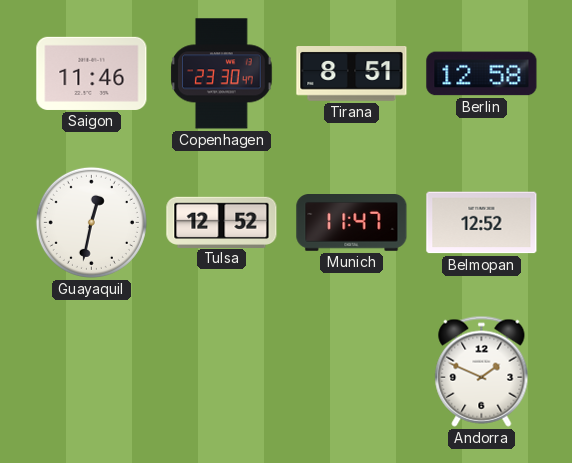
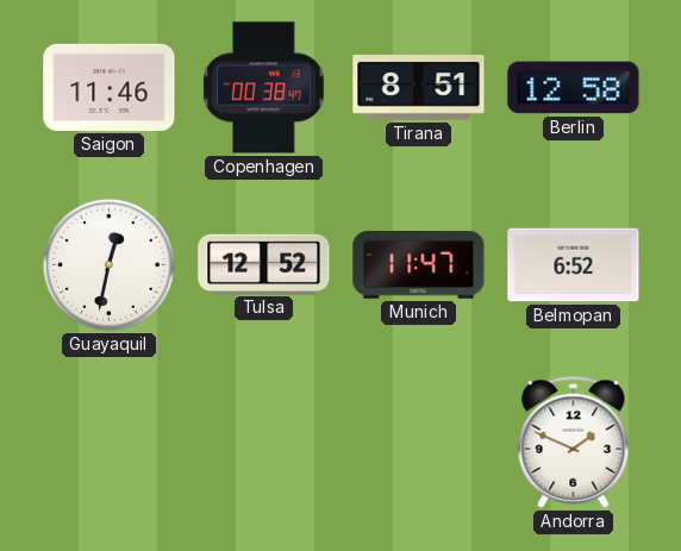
Copenhagen: 23:30 -> 00:38
Belmopan: 12:52 -> 6:52
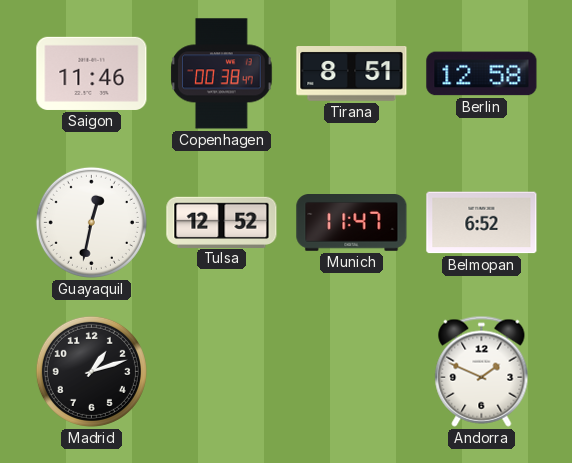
Madrid: none -> 1:12
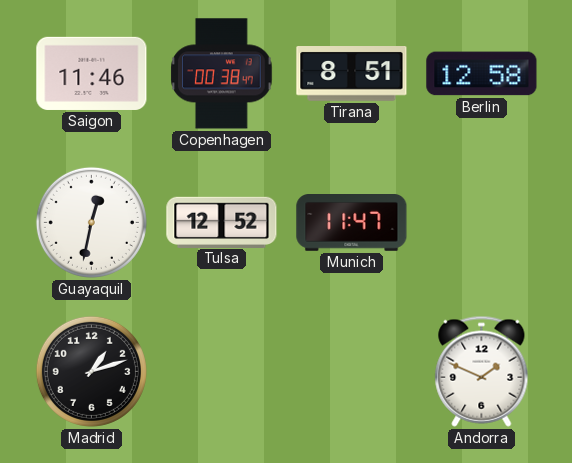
Belmopan: 6:52 -> none
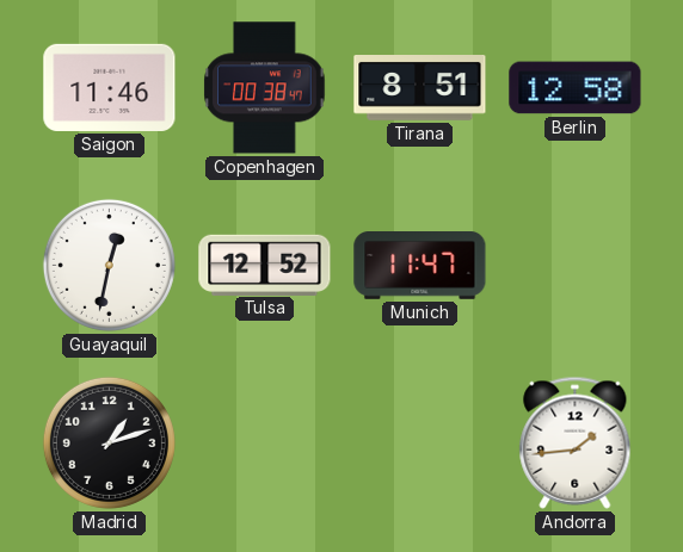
Andorra: 1:49 -> 1:44
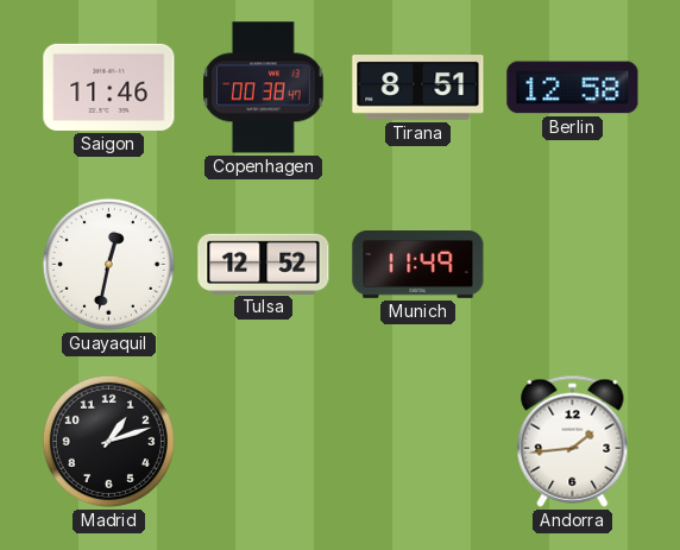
Munich: 11:47 -> 11:49
